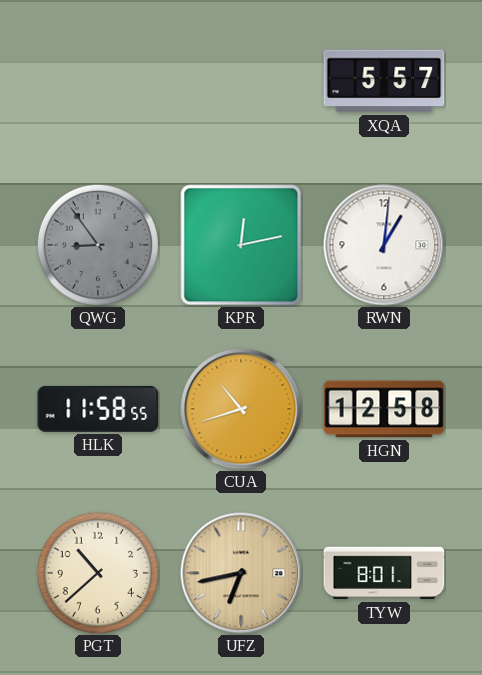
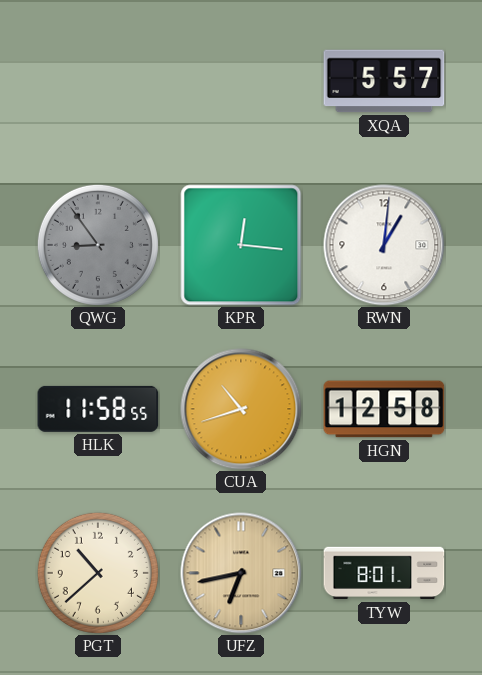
KPR: 12:13 -> 12:16
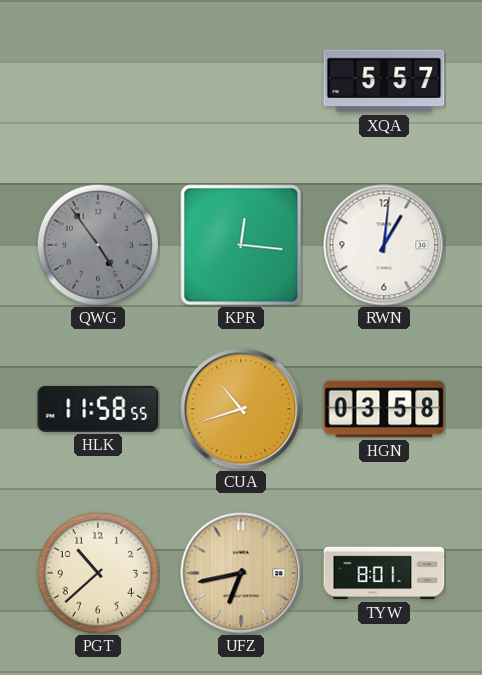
QWG: 8:54 -> 4:54
HGN: 12:58 -> 03:58
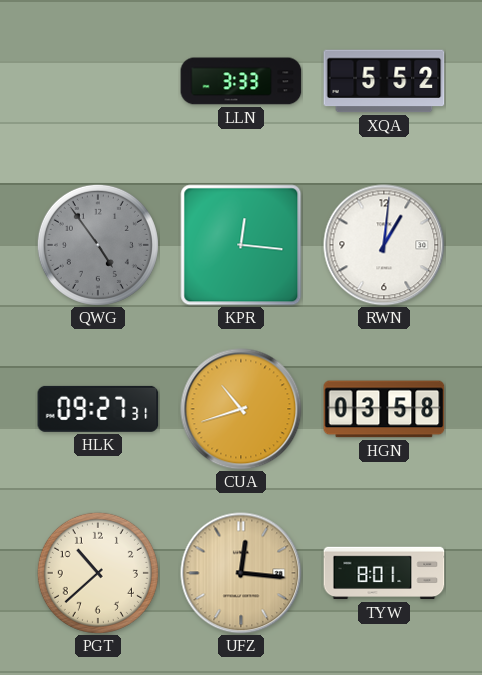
LLN: none -> 3:33
XQA: 5:57 -> 5:52
HLK: 11:58 -> 09:27
UFZ: 6:43 -> 12:16
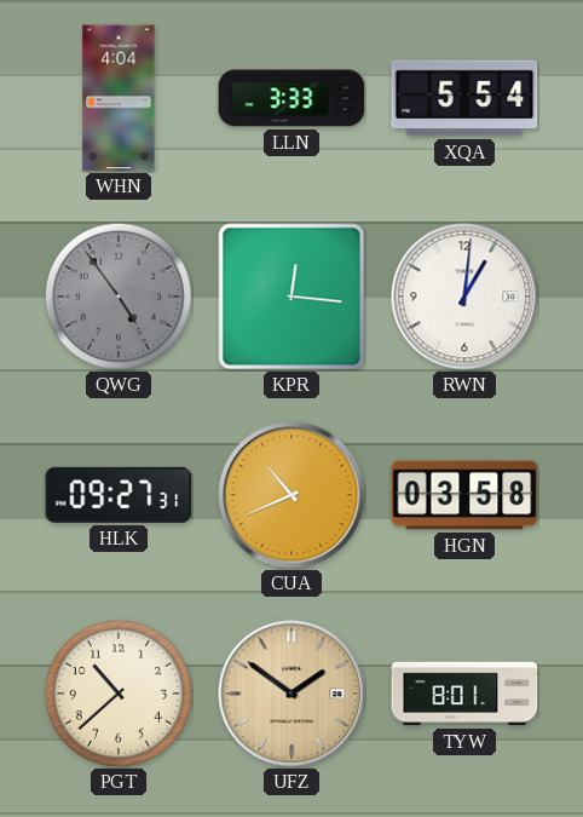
WHN: none -> 4:04
XQA: 5:52 -> 5:54
CUA: 10:42 -> 10:41
UFZ: 12:16 -> 1:51
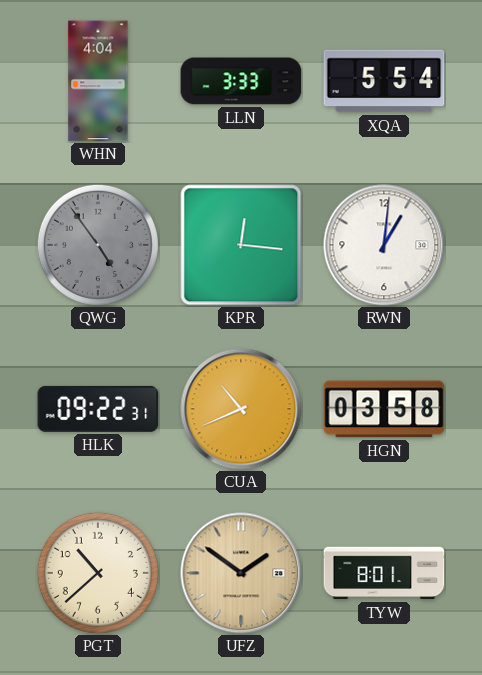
HLK: 09:27 -> 09:22
